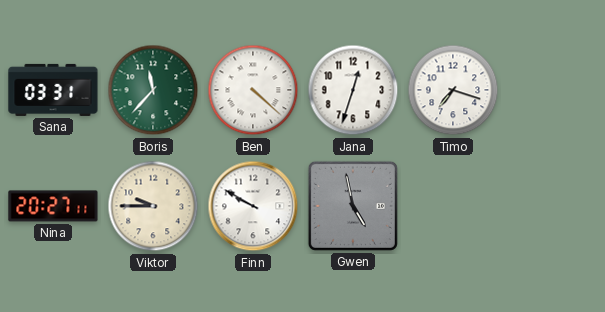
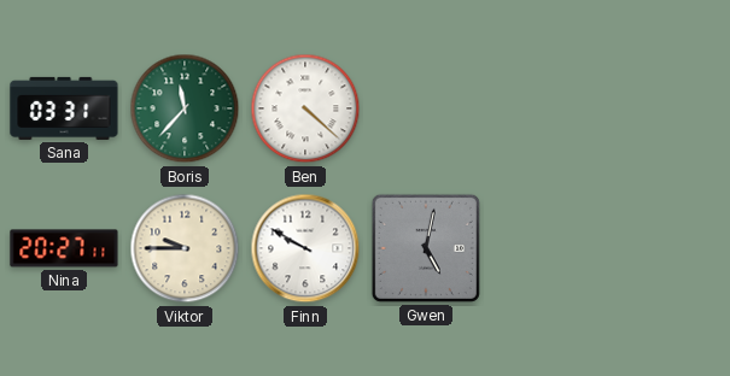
Jana: 12:33 -> none
Timo: 7:18 -> none
Gwen: 4:58 -> 5:02
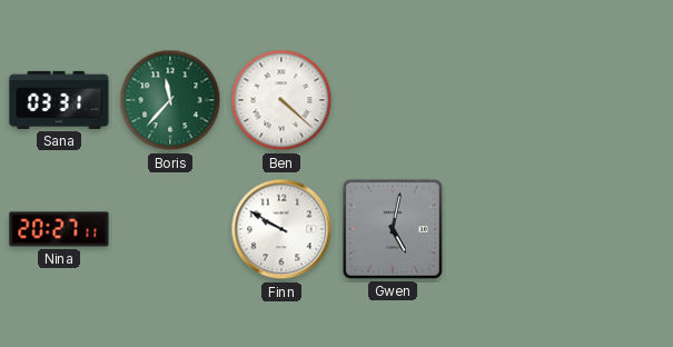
Viktor: 9:45 -> none
